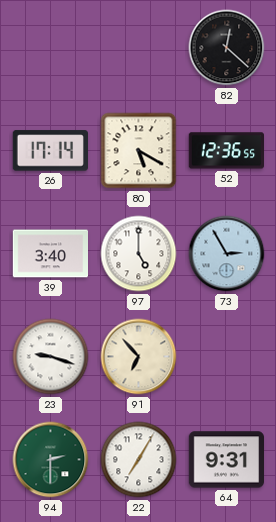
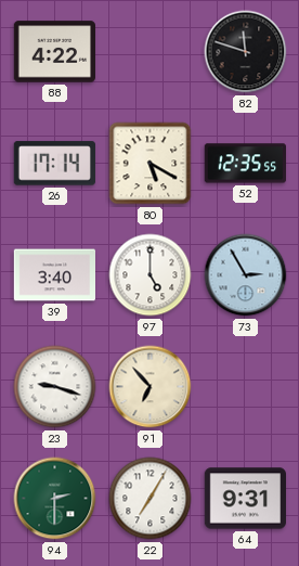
88: none -> 4:22
82: 12:22 -> 11:48
52: 12:36 -> 12:35
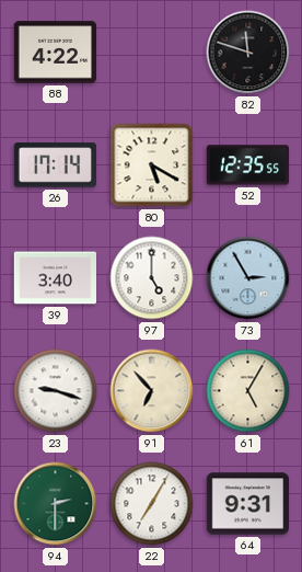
61: none -> 5:05
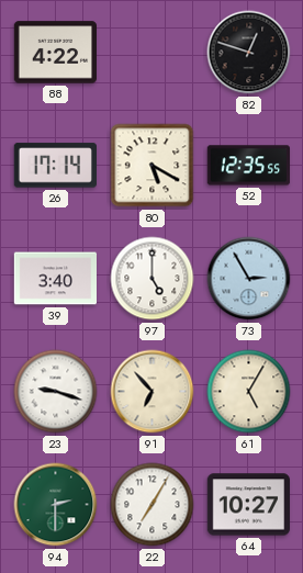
82: 11:48 -> 12:48
64: 9:31 -> 10:27
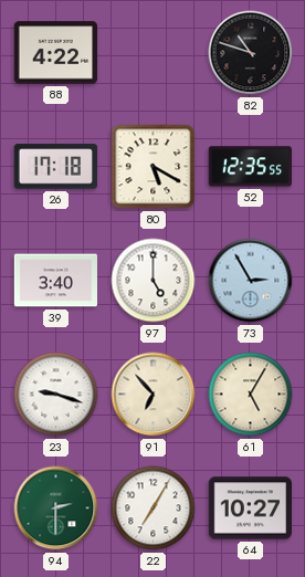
82: 12:48 -> 10:48
26: 17:14 -> 17:18
